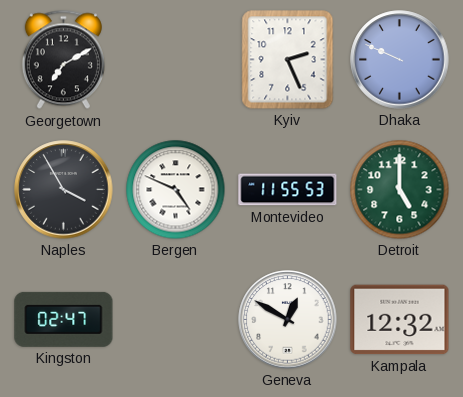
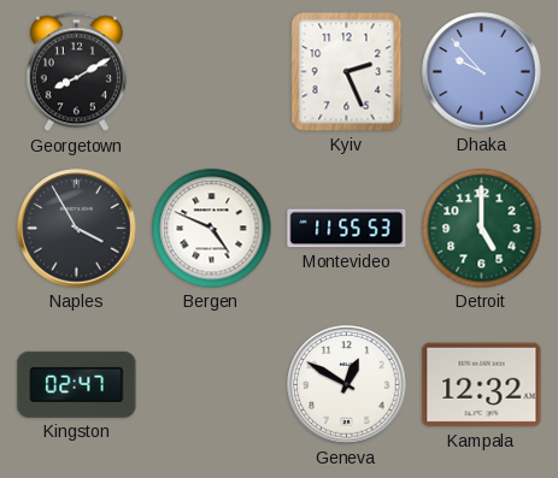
Georgetown: 7:10 -> 8:10
Dhaka: 9:49 -> 9:53
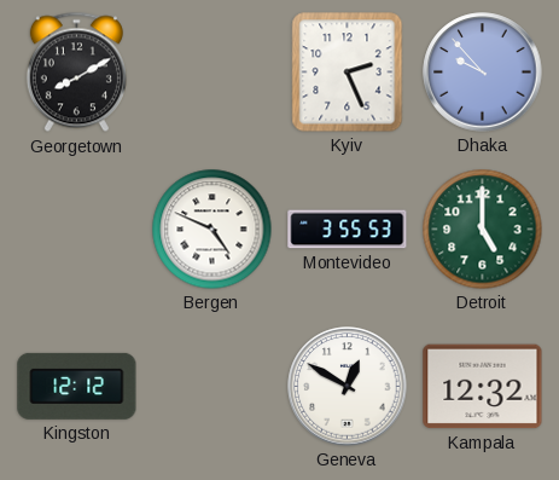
Naples: 3:55 -> none
Montevideo: 11:55 -> 3:55
Kingston: 02:47 -> 12:12
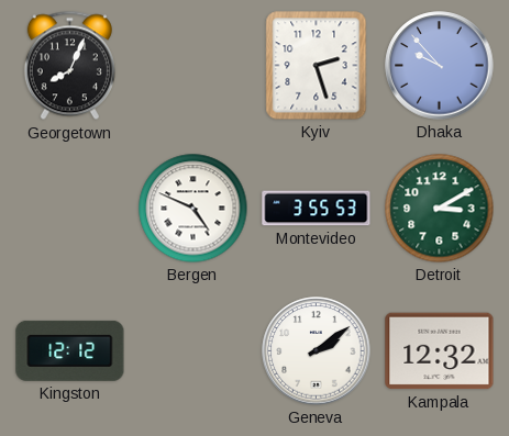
Georgetown: 8:10 -> 8:04
Kyiv: 2:26 -> 2:27
Detroit: 5:00 -> 3:10
Geneva: 12:50 -> 2:09
